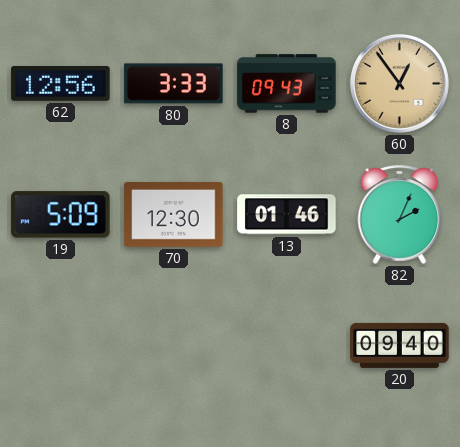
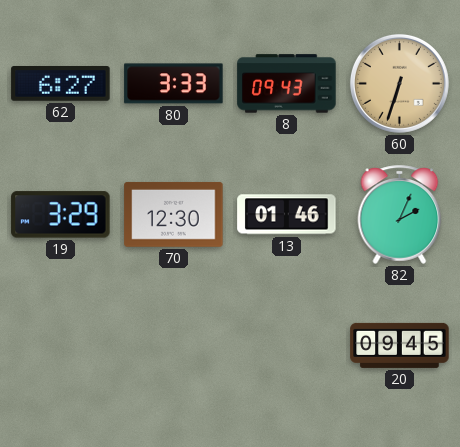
62: 12:56 -> 6:27
60: 12:54 -> 6:33
19: 5:09 -> 3:29
20: 09:40 -> 09:45
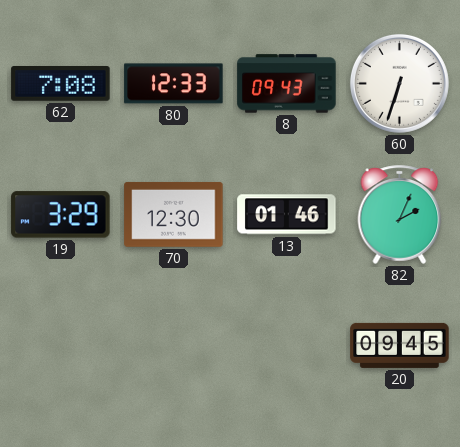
62: 6:27 -> 7:08
80: 3:33 -> 12:33
60 dial: champagne -> white
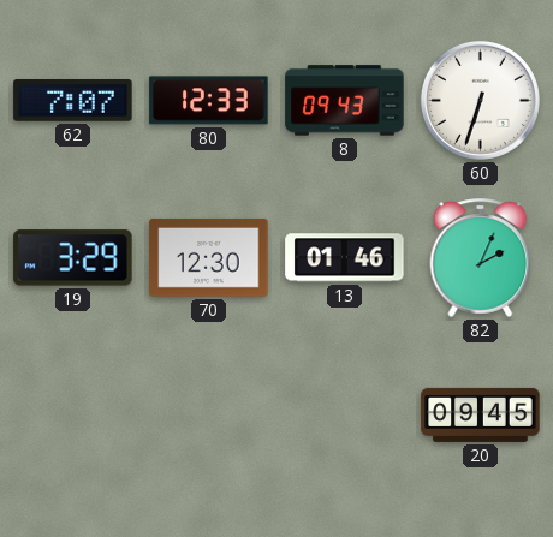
62: 7:08 -> 7:07
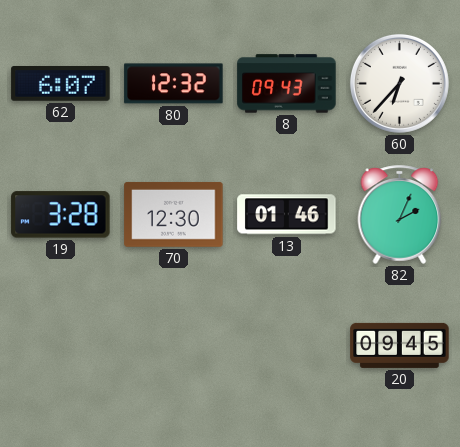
62: 7:07 -> 6:07
80: 12:33 -> 12:32
60: 6:33 -> 6:37
19: 3:29 -> 3:28
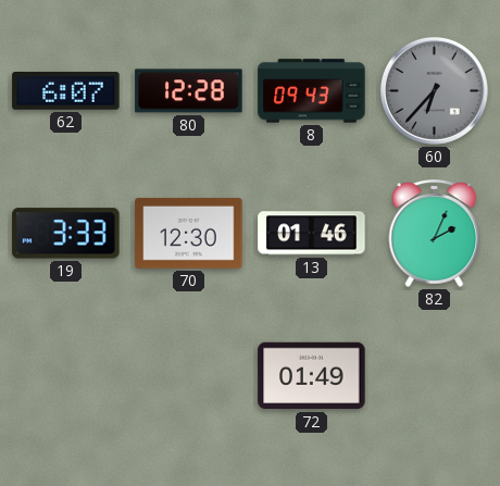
80: 12:32 -> 12:28
60 dial: white -> grey
19: 3:28 -> 3:33
72: none -> 01:49
20: 09:45 -> none
